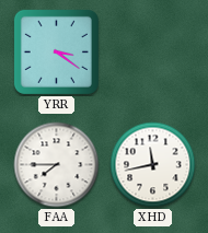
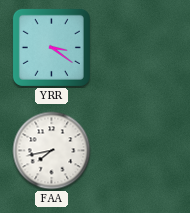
FAA: 7:45 -> 7:43
XHD: 11:43 -> none
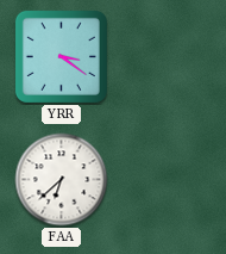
FAA: 7:43 -> 6:38
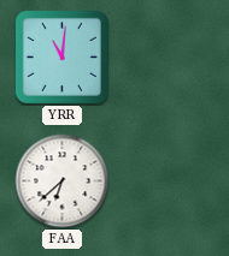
YRR: 3:21 -> 11:01
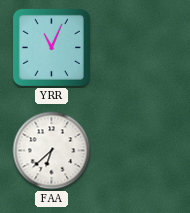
YRR: 11:01 -> 11:04
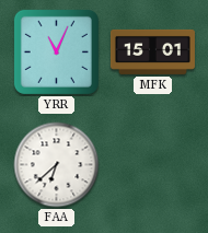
MFK: none -> 15:01
